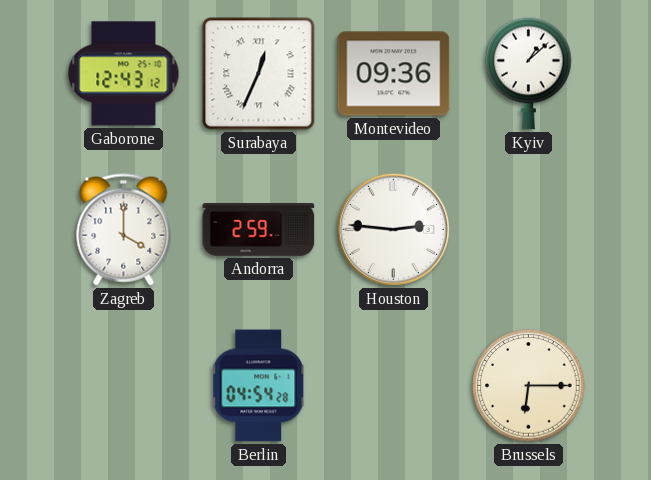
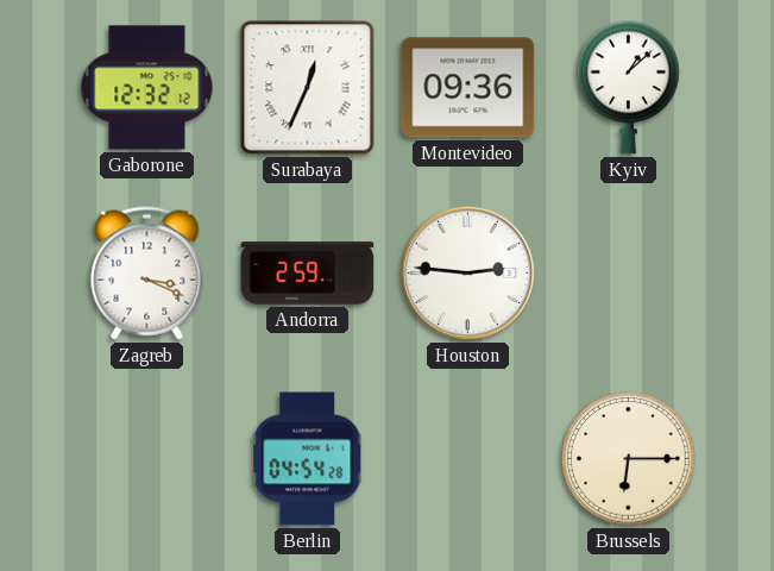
Gaborone: 12:43 -> 12:32
Zagreb: 4:00 -> 3:19
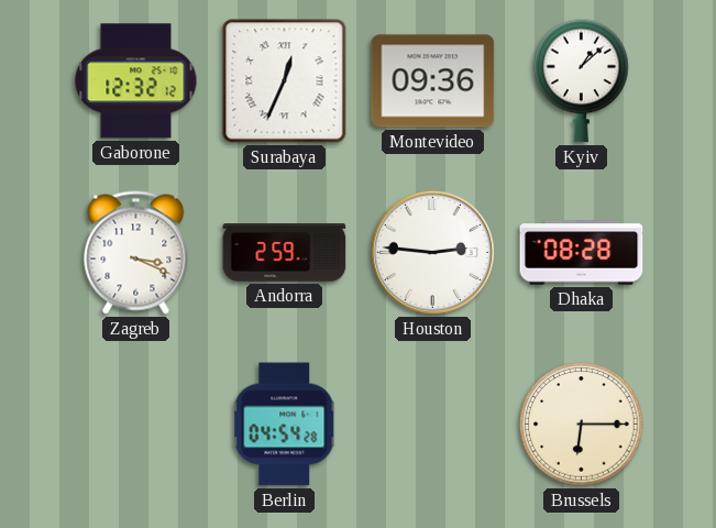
Dhaka: none -> 08:28
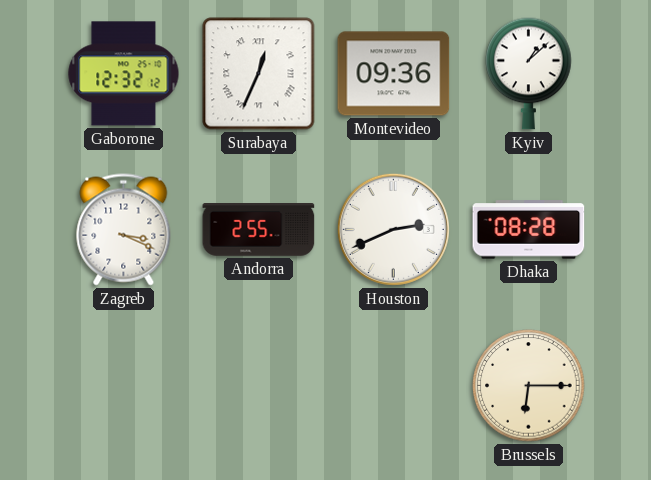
Andorra: 2:59 -> 2:55
Houston: 2:46 -> 2:41
Berlin: 04:54 -> none
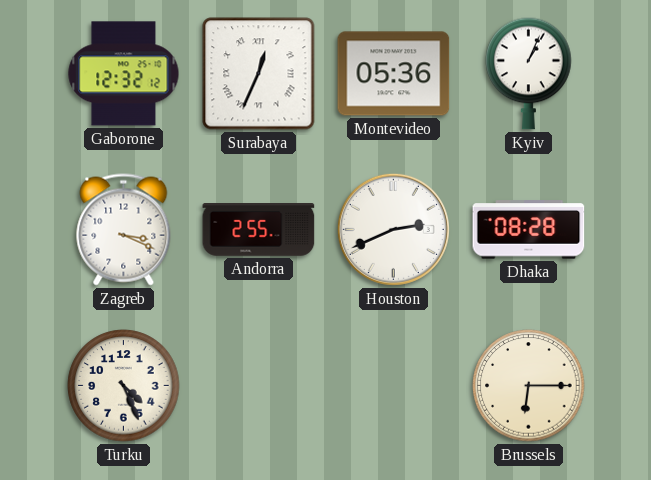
Montevideo: 09:36 -> 05:36
Kyiv: 1:08 -> 1:04
Turku: none -> 4:26
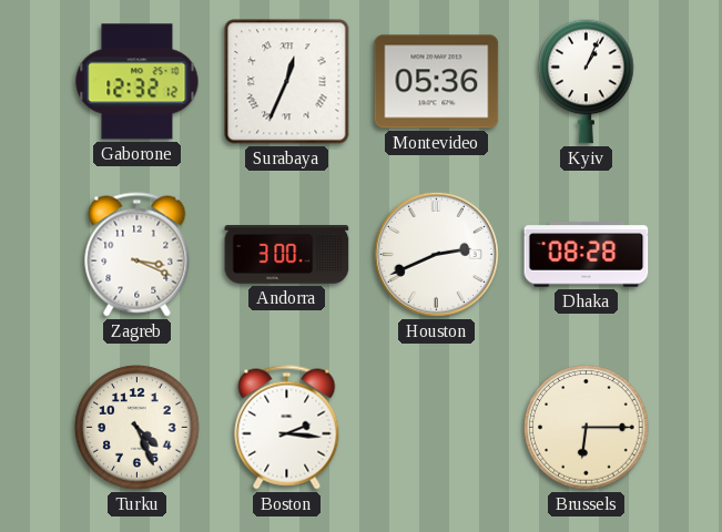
Andorra: 2:55 -> 3:00
Boston: none -> 2:16
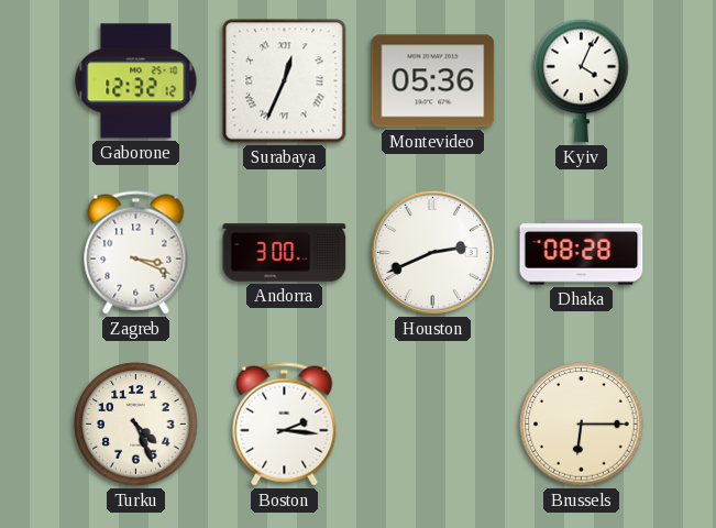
Kyiv: 1:04 -> 4:04
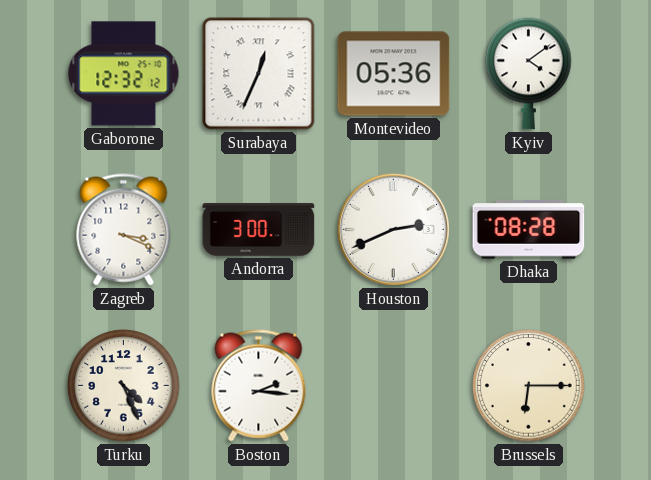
Kyiv: 4:04 -> 4:09
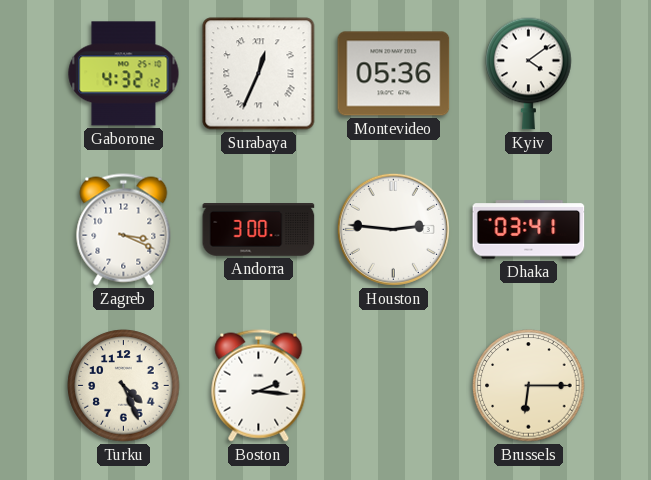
Gaborone: 12:32 -> 4:32
Houston: 2:41 -> 2:46
Dhaka: 08:28 -> 03:41
